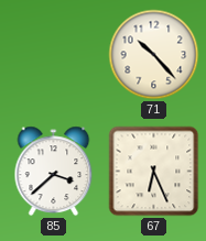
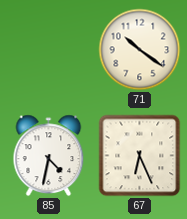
71: 10:23 -> 10:21
85: 3:38 -> 4:32
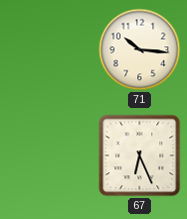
71: 10:21 -> 10:16
85: 4:32 -> none
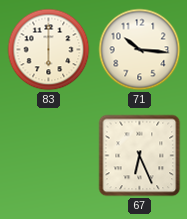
83: none -> 6:00
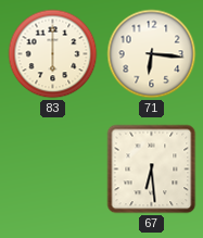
71: 10:16 -> 6:16
67: 6:26 -> 6:29
